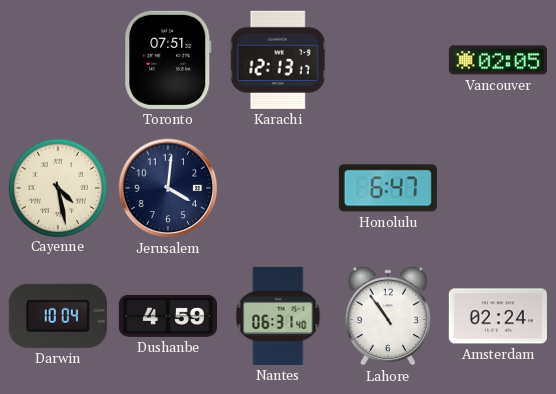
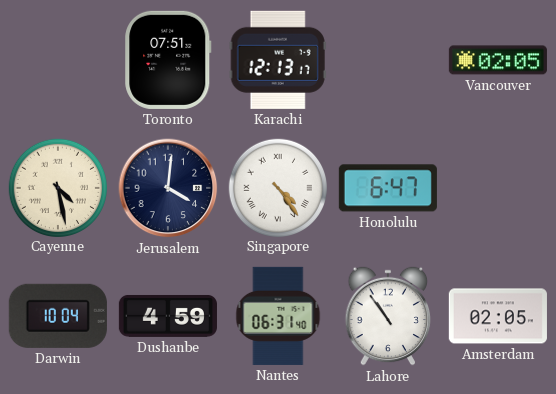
Singapore: none -> 4:24
Amsterdam: 02:24 -> 02:05
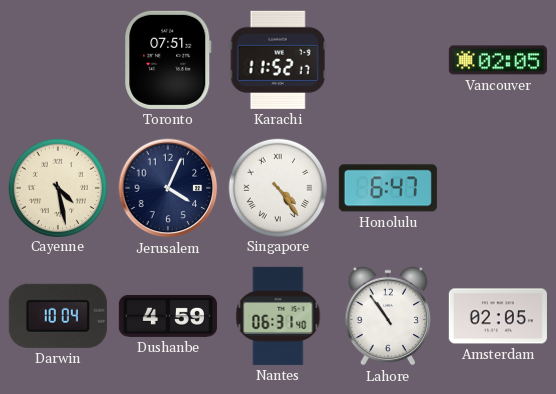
Karachi: 12:13 -> 11:52
Jerusalem: 4:01 -> 4:04
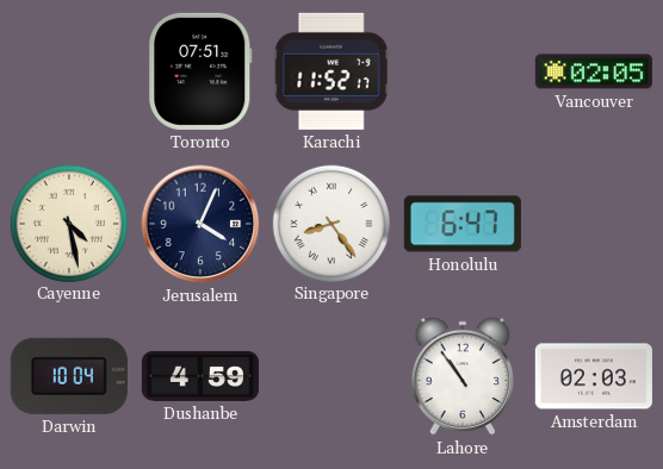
Singapore: 4:24 -> 8:24
Nantes: 06:31 -> none
Amsterdam: 02:05 -> 02:03
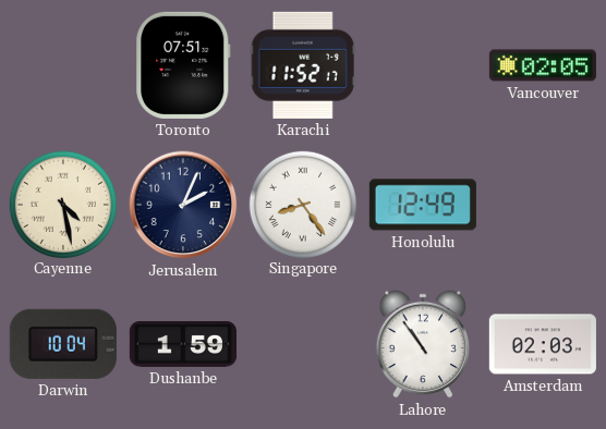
Jerusalem: 4:04 -> 2:04
Honolulu: 6:47 -> 12:49
Dushanbe: 4:59 -> 1:59
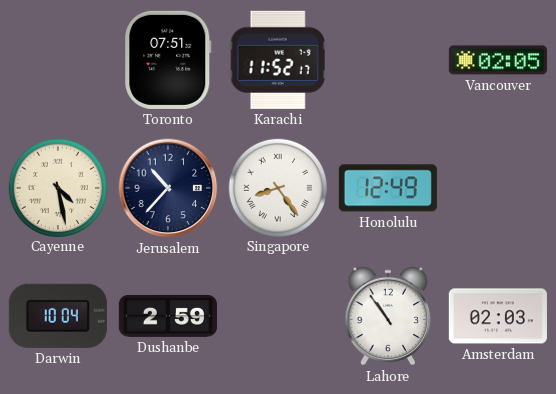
Jerusalem: 2:04 -> 10:37
Dushanbe: 1:59 -> 2:59
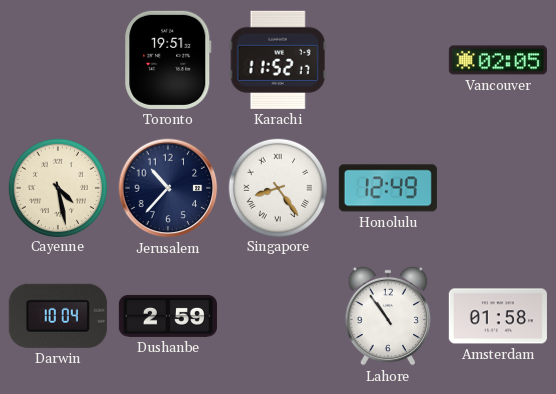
Toronto: 07:51 -> 19:51
Amsterdam: 02:03 -> 01:58
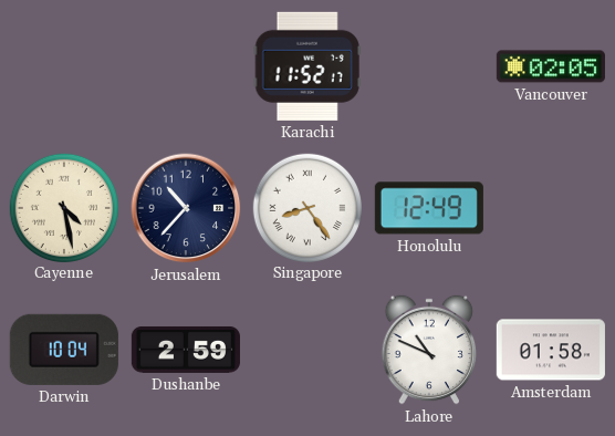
Toronto: 19:51 -> none
Lahore: 10:54 -> 10:49
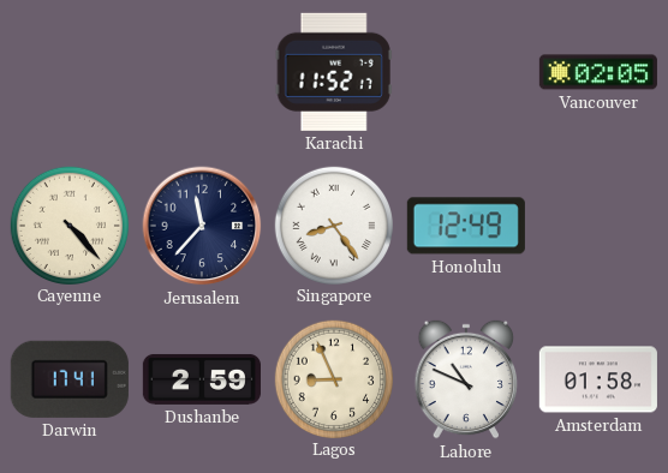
Cayenne: 4:28 -> 4:23
Jerusalem: 10:37 -> 11:37
Darwin: 10:04 -> 17:41
Lagos: none -> 8:56
